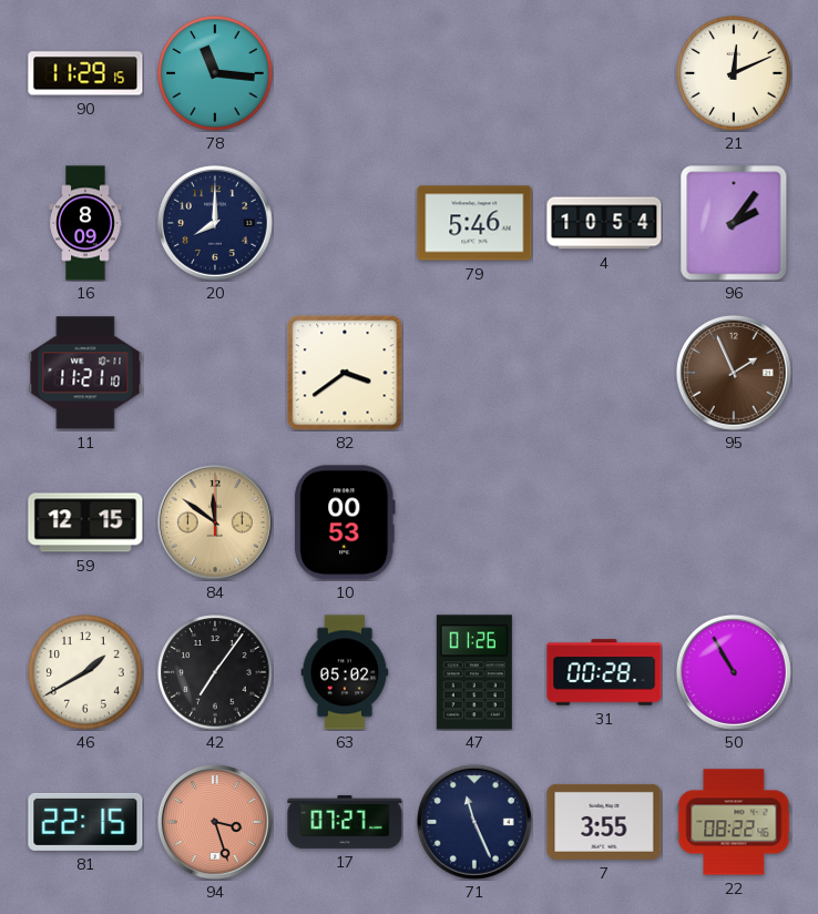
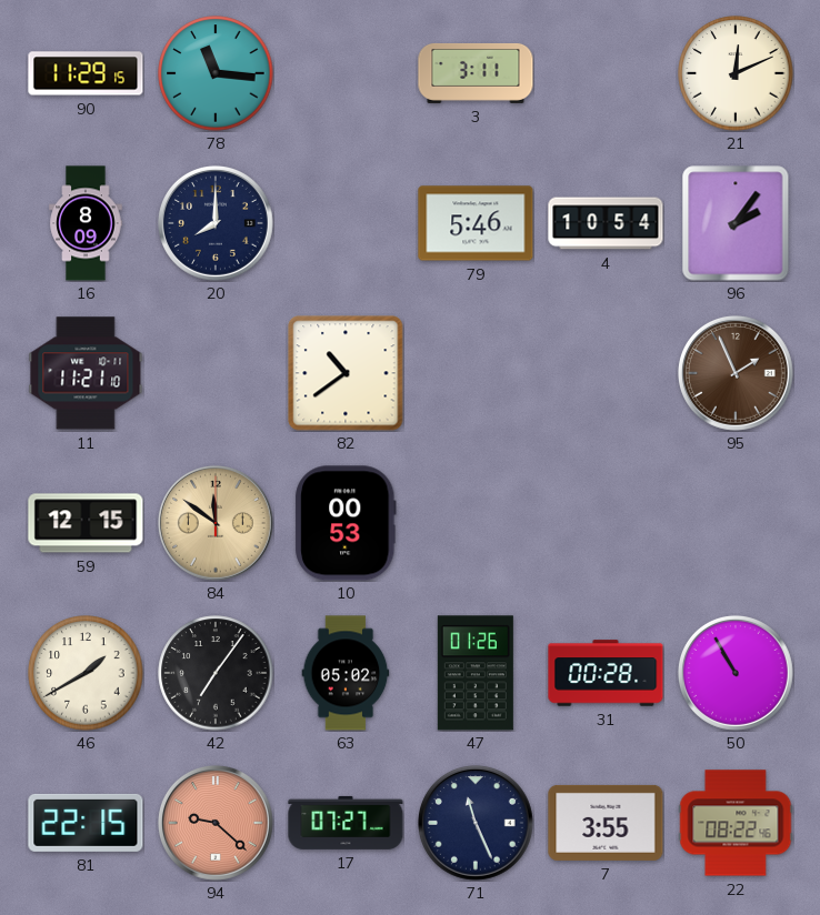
3: none -> 3:11
82: 3:39 -> 10:39
94: 3:27 -> 9:22
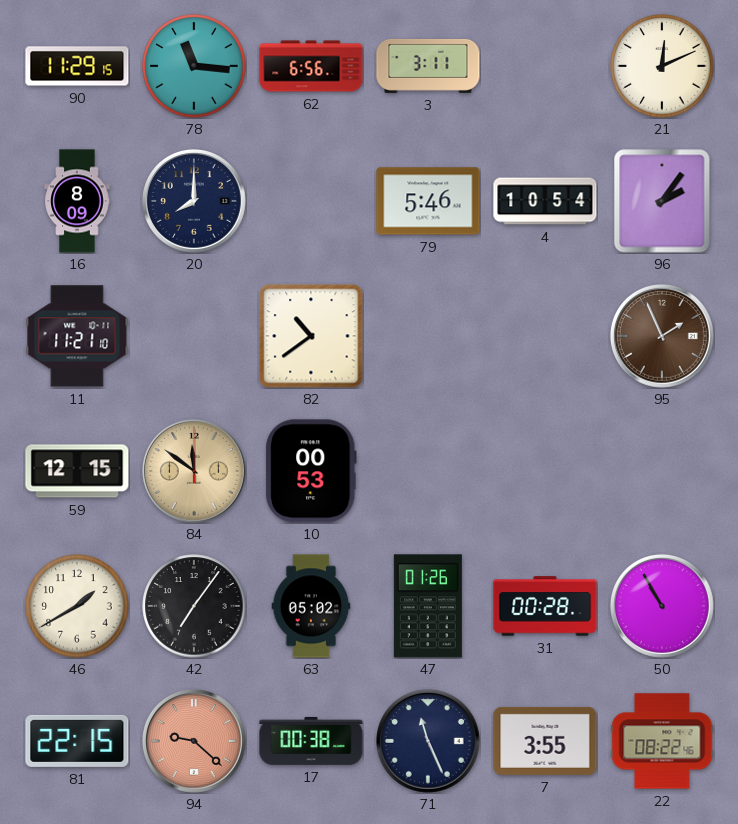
62: none -> 6:56
17: 07:27 -> 00:38
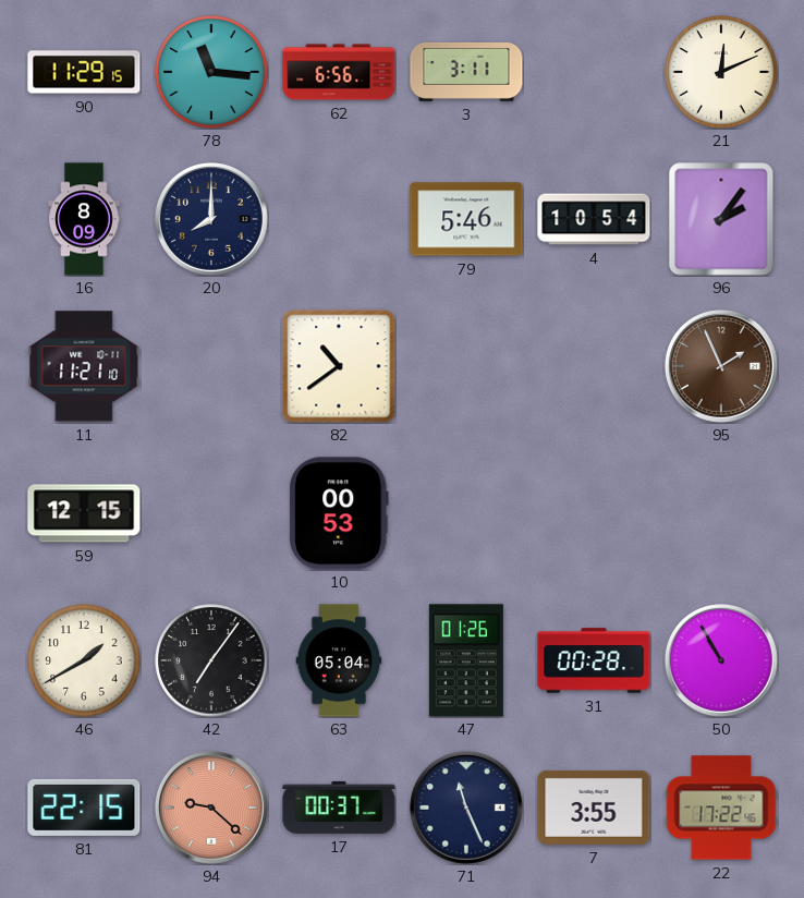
84: 11:51 -> none
63: 05:02 -> 05:04
17: 00:38 -> 00:37
22: 08:22 -> 17:22
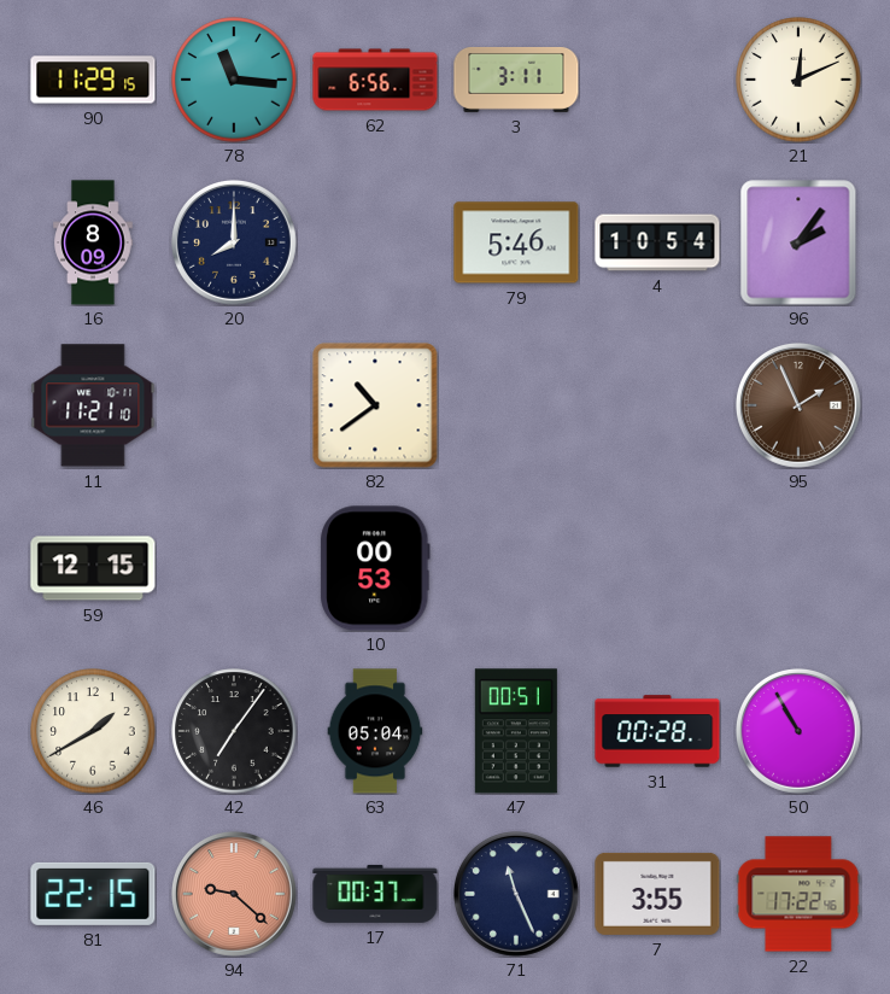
47: 01:26 -> 00:51
